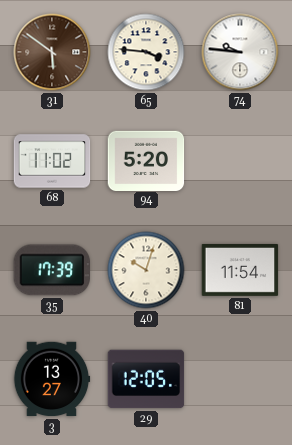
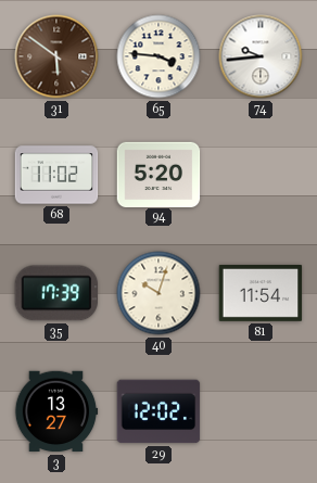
74: 9:46 -> 9:44
29: 12:05 -> 12:02
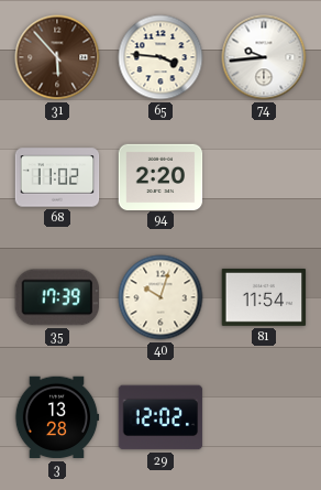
31: 5:51 -> 5:53
94: 5:20 -> 2:20
3: 13:27 -> 13:28
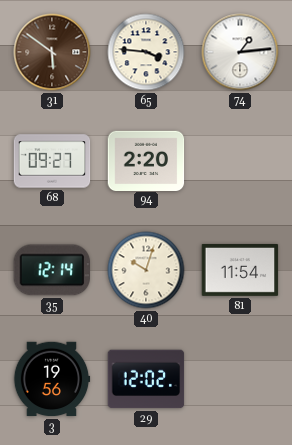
31: 5:53 -> 5:51
74: 9:44 -> 1:14
68: 11:02 -> 09:27
35: 17:39 -> 12:14
3: 13:28 -> 19:56
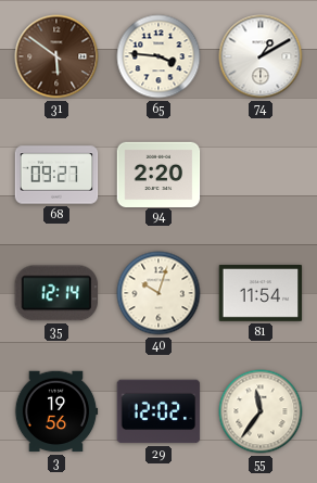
74: 1:14 -> 1:10
55: none -> 11:36
